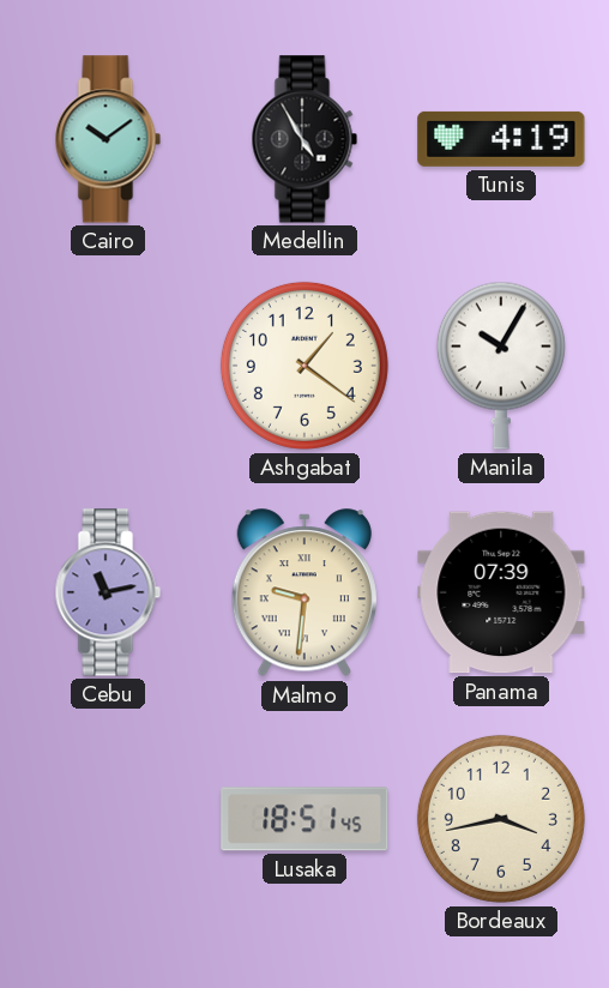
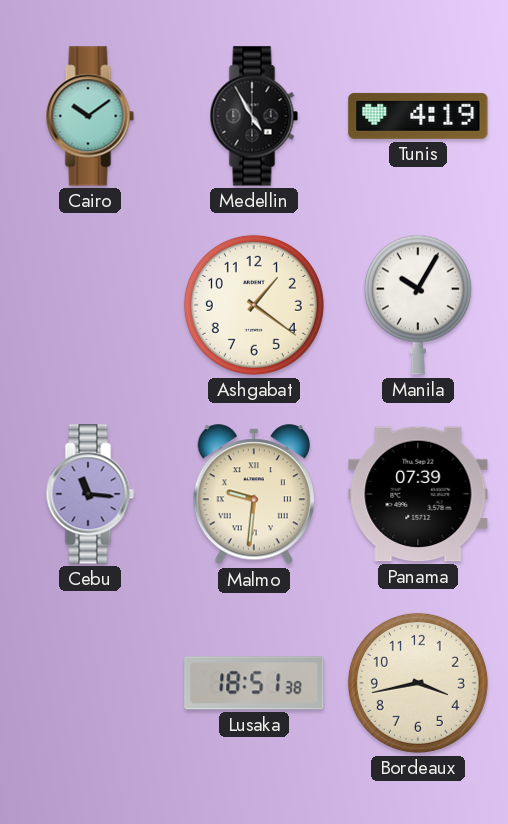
Cebu: 11:13 -> 11:16
Lusaka: 18:51:45 -> 18:51:38
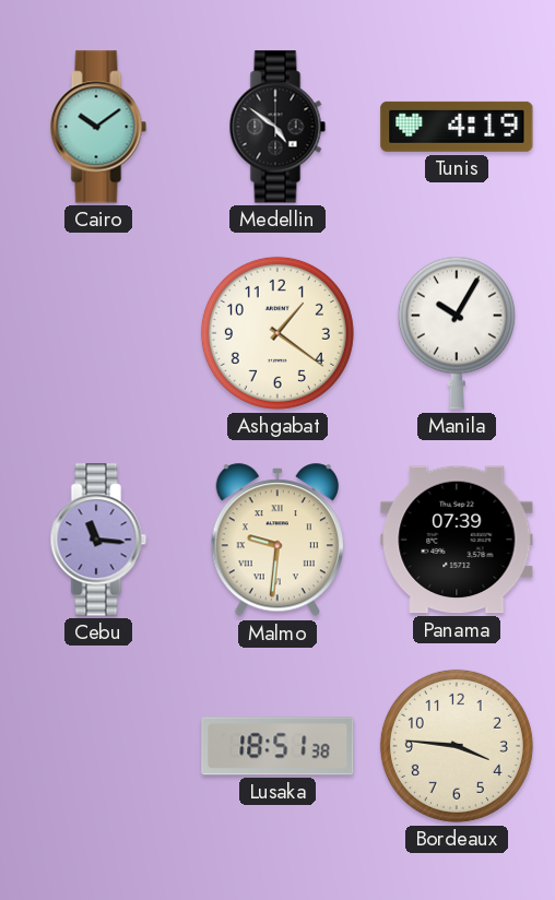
Medellin: 4:55 -> 4:51
Bordeaux: 3:43 -> 3:46
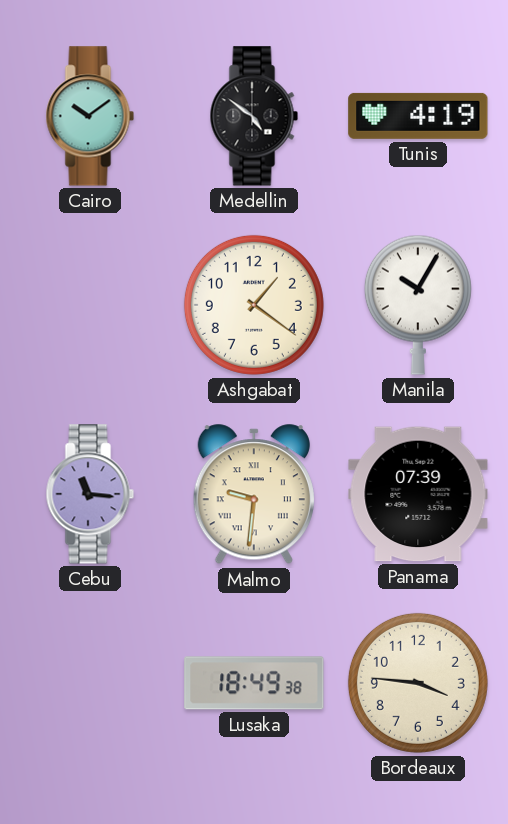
Lusaka: 18:51 -> 18:49
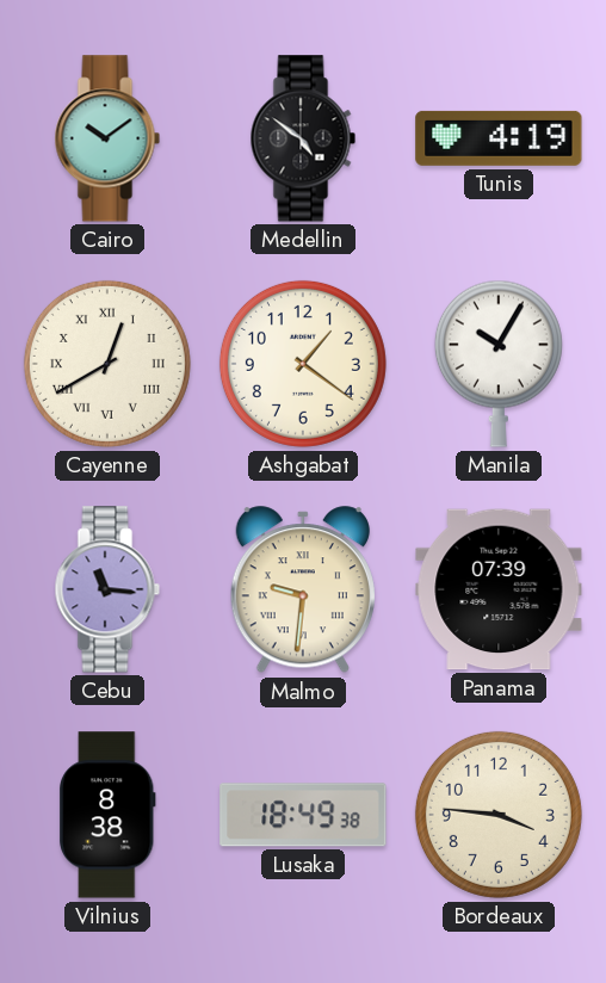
Cayenne: none -> 12:40
Vilnius: none -> 8:38
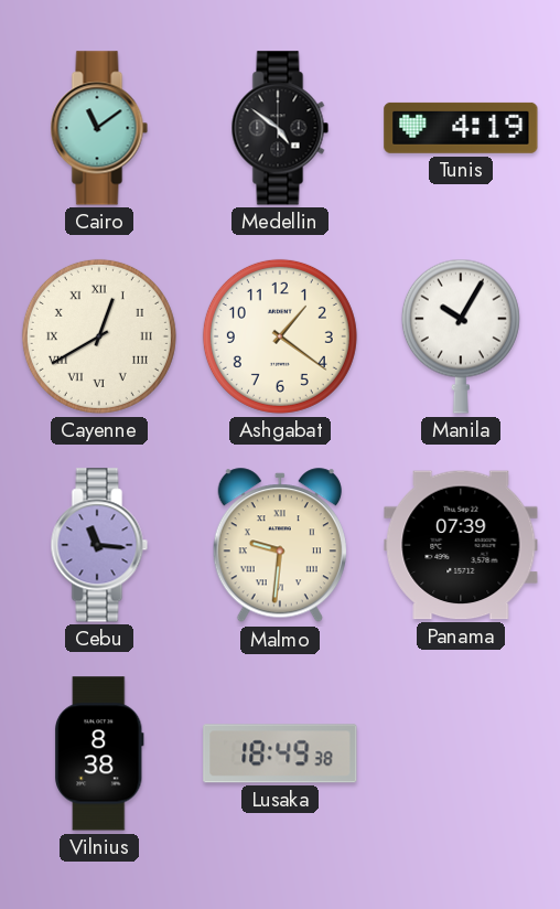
Cairo: 10:09 -> 11:09
Bordeaux: 3:46 -> none
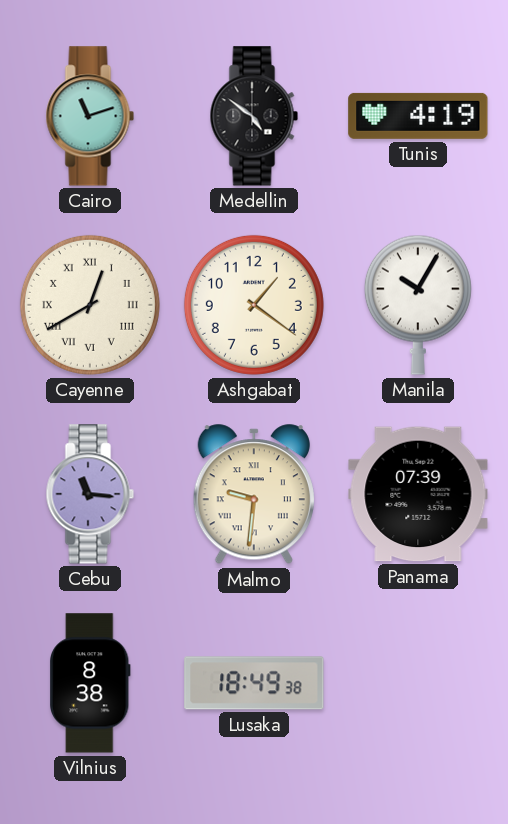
Cairo: 11:09 -> 11:12
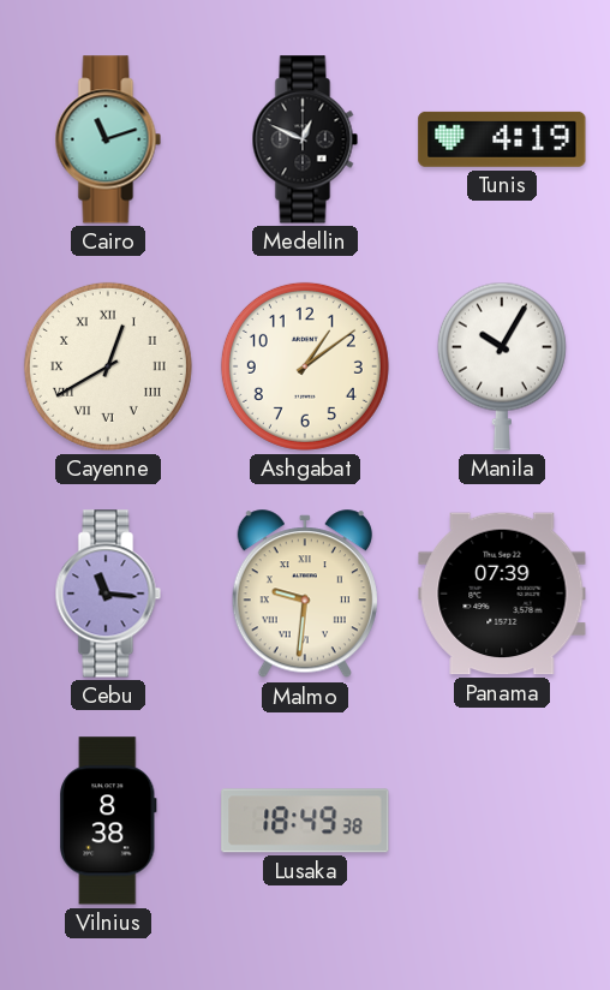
Medellin: 4:51 -> 12:49
Ashgabat: 1:21 -> 1:09
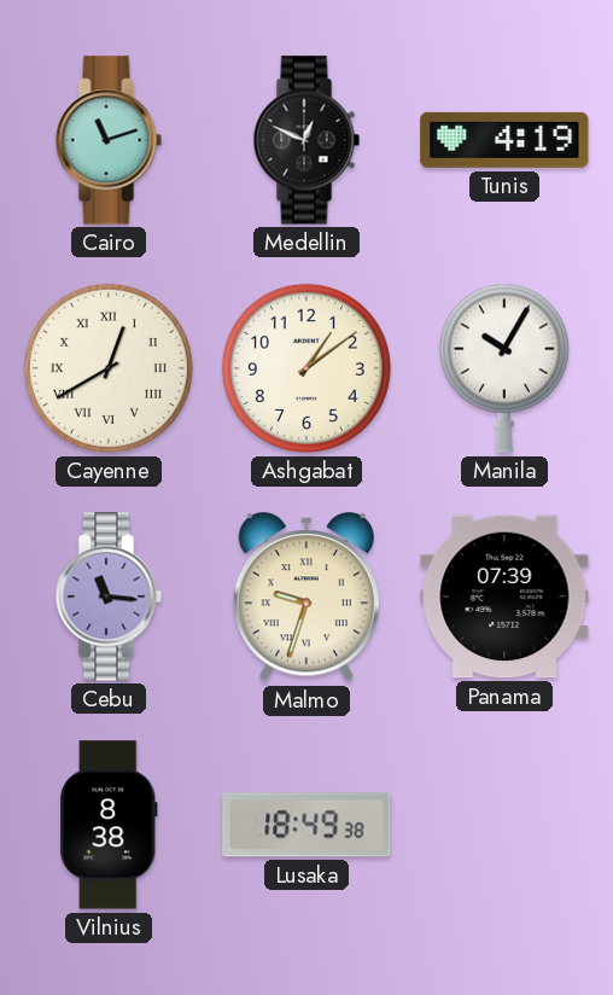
Malmo: 9:31 -> 9:33
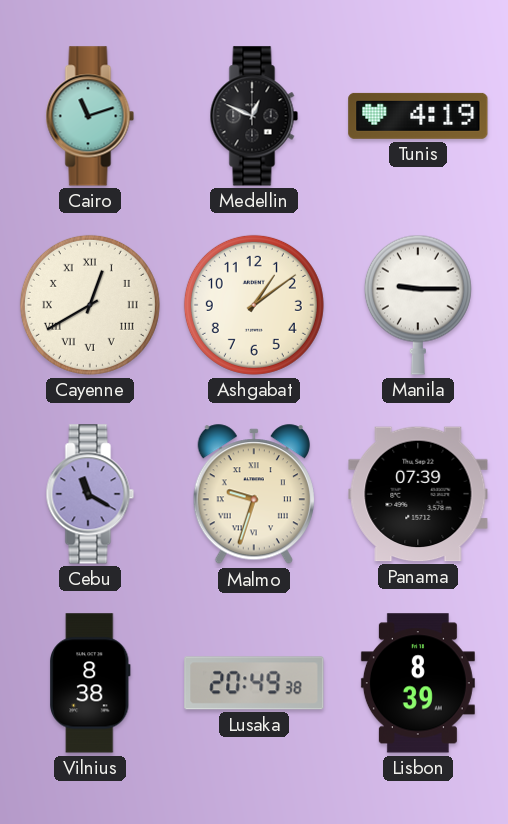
Manila: 10:05 -> 9:15
Cebu: 11:16 -> 11:20
Lusaka: 18:49 -> 20:49
Lisbon: none -> 8:39
